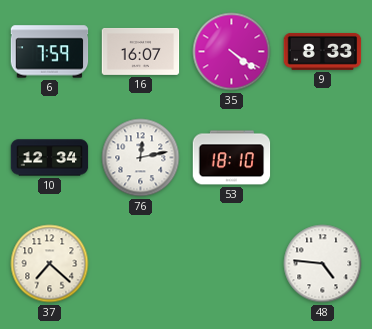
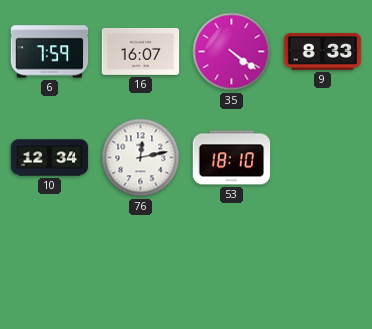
37: 7:22 -> none
48: 4:46 -> none
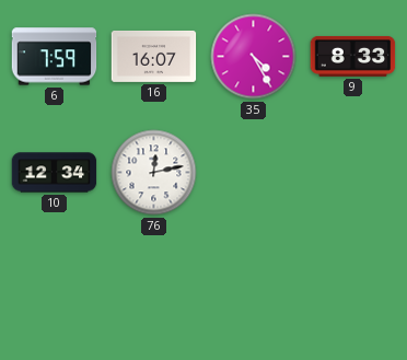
35: 4:21 -> 4:25
53: 18:10 -> none
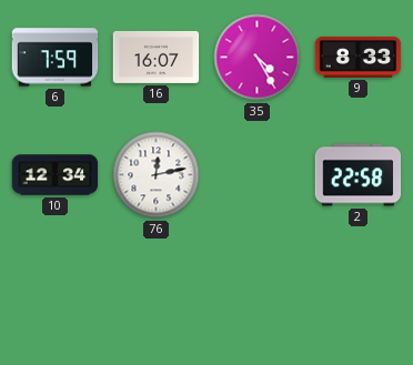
2: none -> 22:58
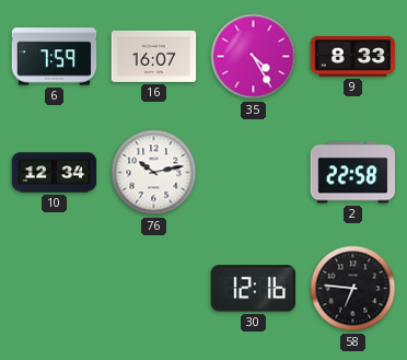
76: 12:13 -> 10:13
30: none -> 12:16
58: none -> 6:46
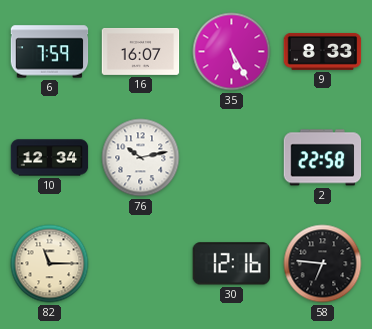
35: 4:25 -> 5:25
82: none -> 11:15
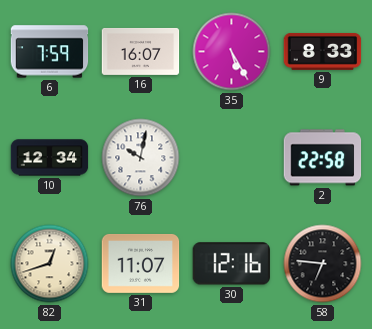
76: 10:13 -> 10:02
82: 11:15 -> 12:42
31: none -> 11:07
